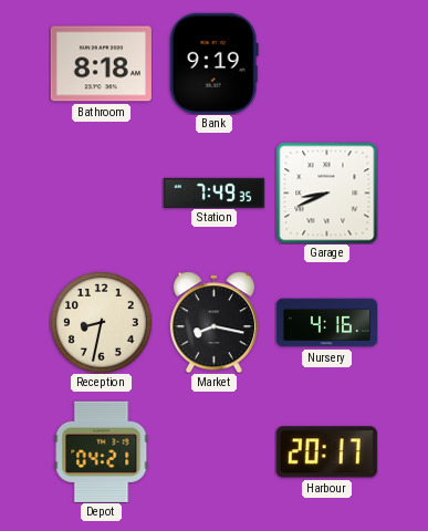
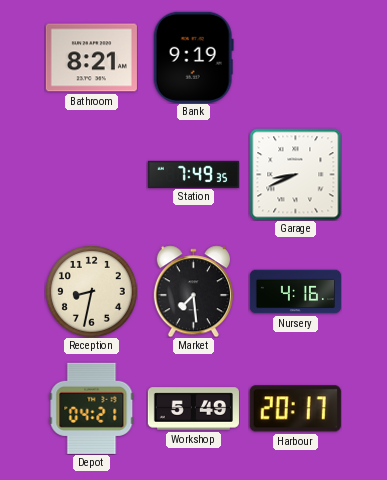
Bathroom: 8:18 -> 8:21
Market: 8:17 -> 7:29
Workshop: none -> 5:49
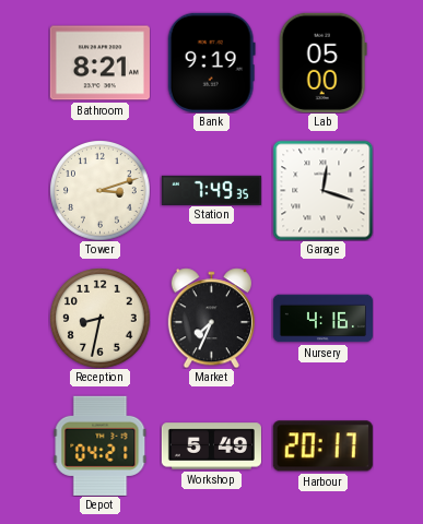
Lab: none -> 05:00
Tower: none -> 3:12
Garage: 8:41 -> 12:18
Market: 7:29 -> 7:34
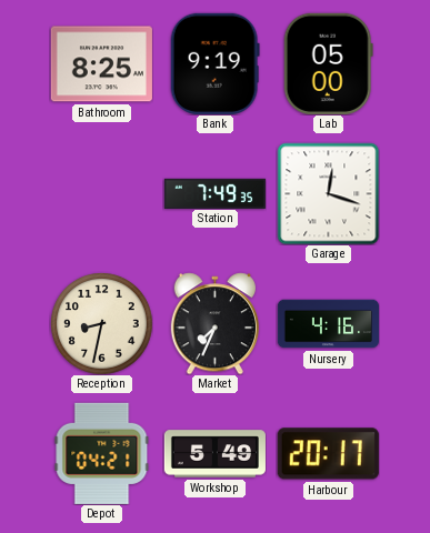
Bathroom: 8:21 -> 8:25
Tower: 3:12 -> none
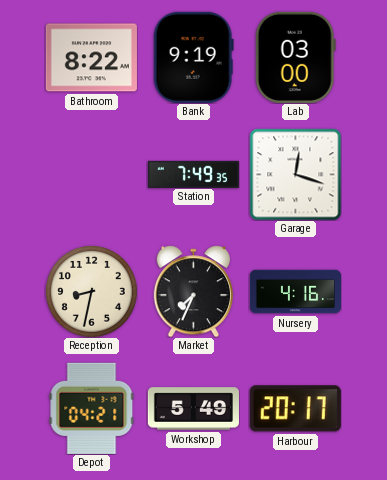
Bathroom: 8:25 -> 8:22
Lab: 05:00 -> 03:00
